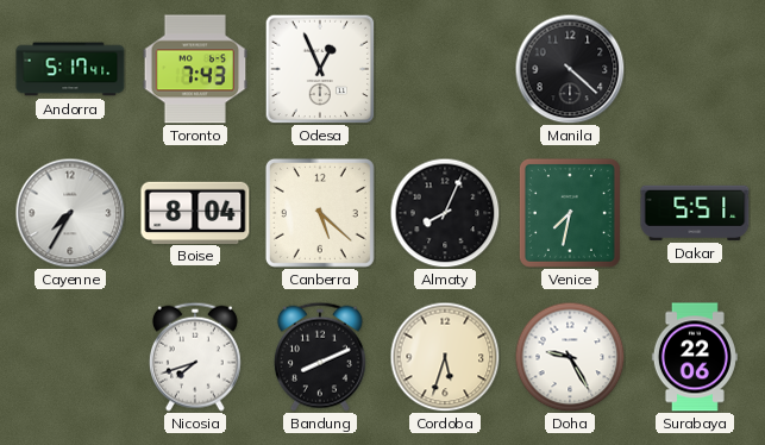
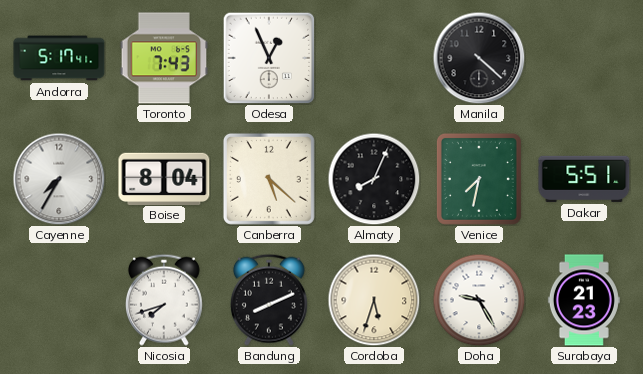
Surabaya: 22:06 -> 21:23
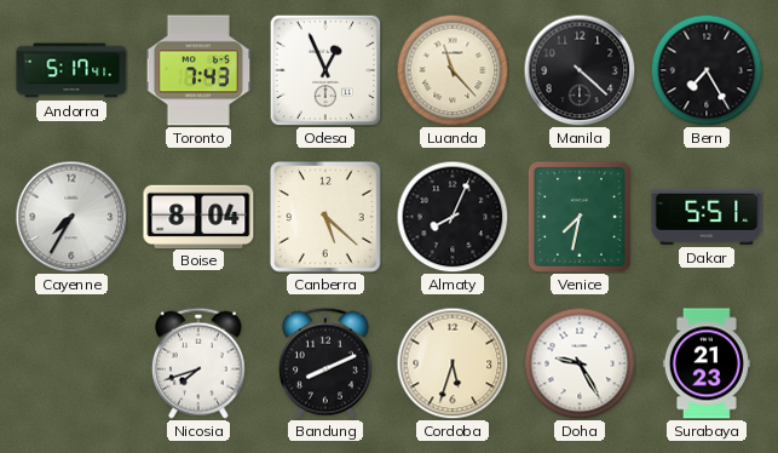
Luanda: none -> 11:23
Bern: none -> 7:25
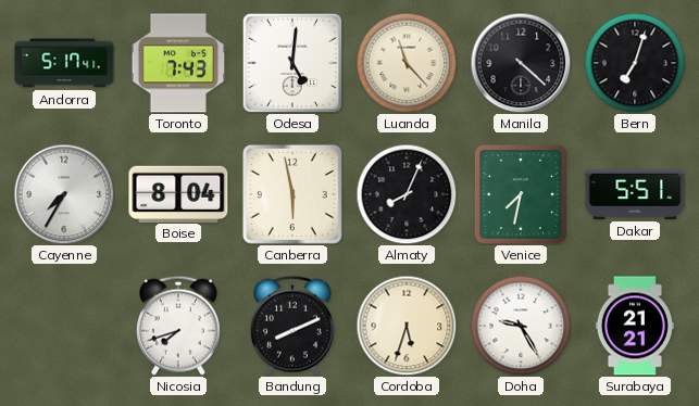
Odesa: 12:56 -> 5:01
Bern: 7:25 -> 7:03
Canberra: 5:22 -> 5:58
Surabaya: 21:23 -> 21:21
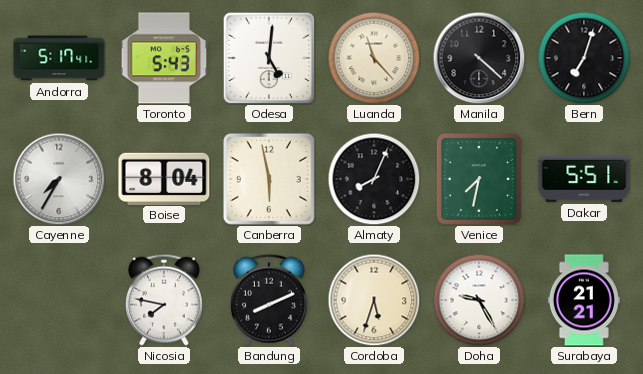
Toronto: 7:43 -> 5:43
Nicosia: 7:42 -> 7:47
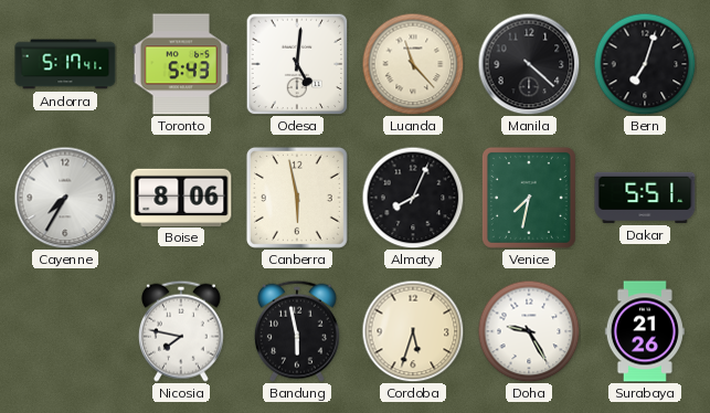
Boise: 8:04 -> 8:06
Bandung: 8:11 -> 5:58
Surabaya: 21:21 -> 21:26
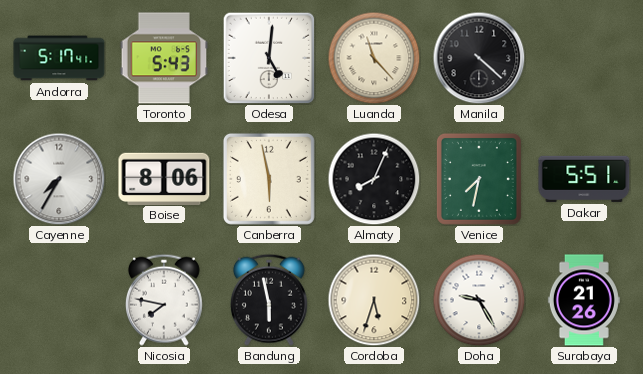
Bern: 7:03 -> none
